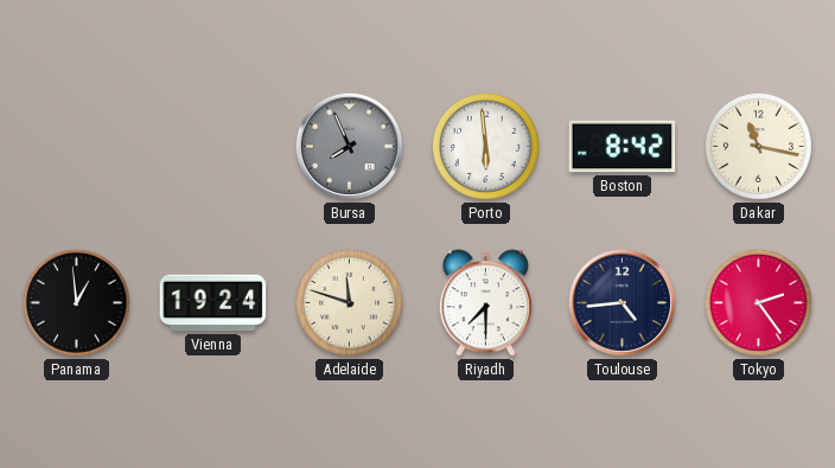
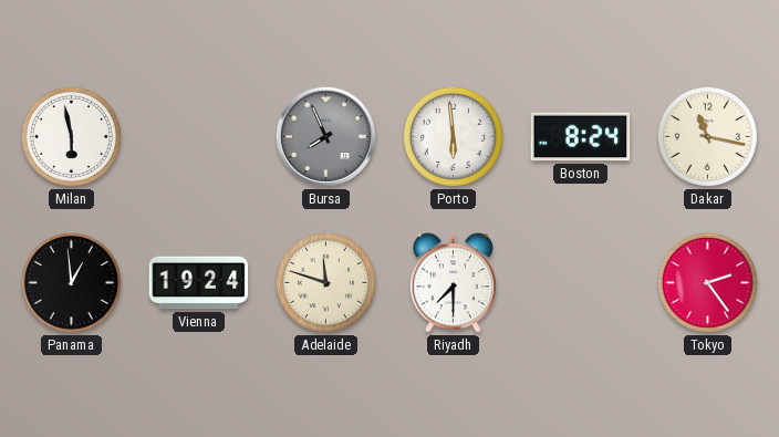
Milan: none -> 5:58
Boston: 8:42 -> 8:24
Toulouse: 4:44 -> none
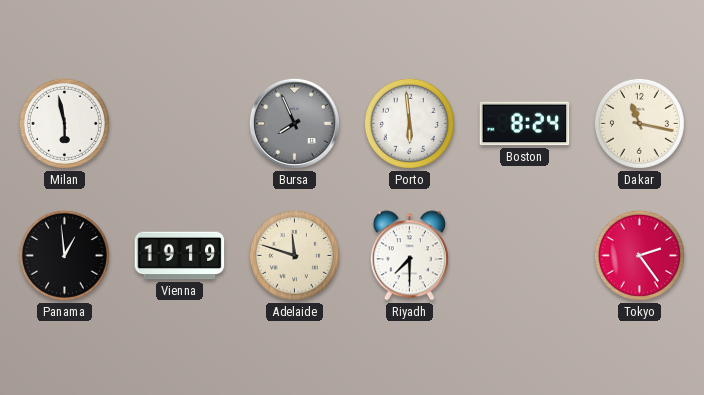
Vienna: 19:24 -> 19:19
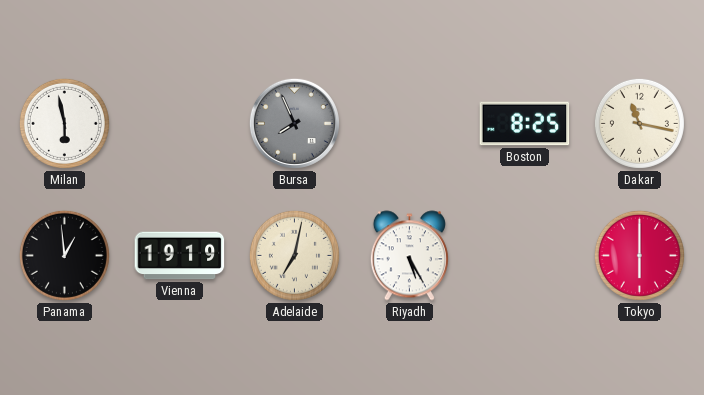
Porto: 5:59 -> none
Boston: 8:24 -> 8:25
Adelaide: 11:48 -> 7:02
Riyadh: 7:30 -> 5:25
Tokyo: 2:24 -> 6:00
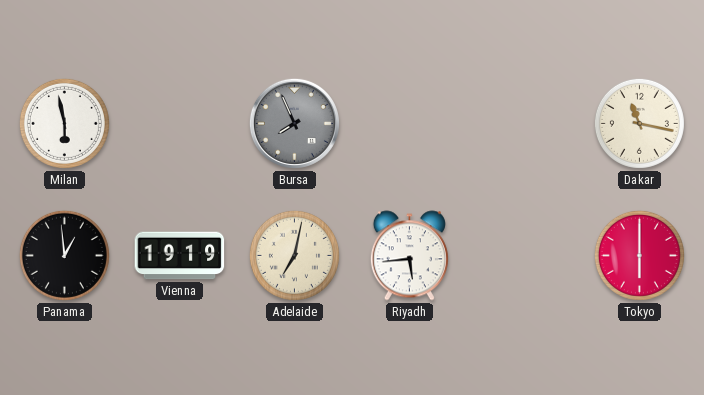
Boston: 8:25 -> none
Riyadh: 5:25 -> 5:44
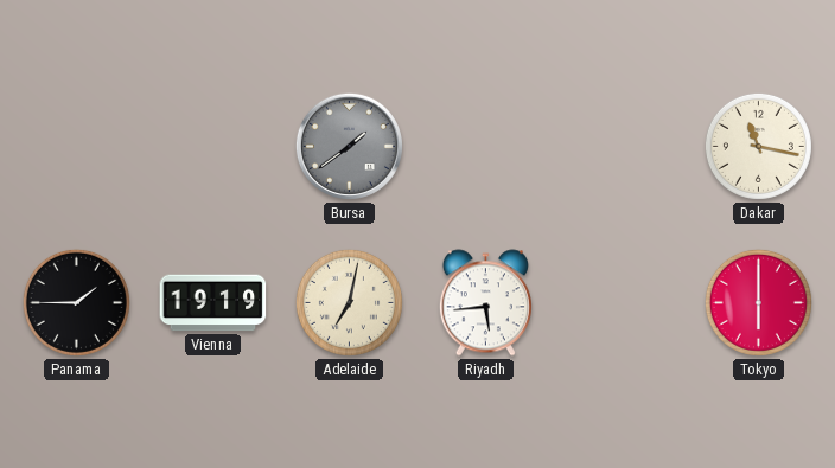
Milan: 5:58 -> none
Bursa: 7:56 -> 1:39
Panama: 12:59 -> 1:45
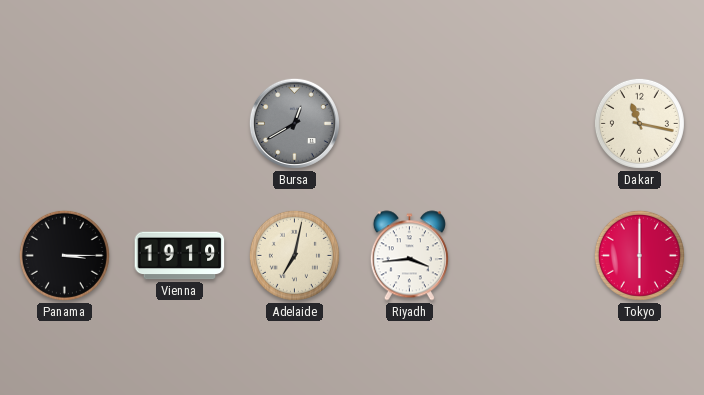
Bursa: 1:39 -> 12:40
Panama: 1:45 -> 3:15
Riyadh: 5:44 -> 3:44
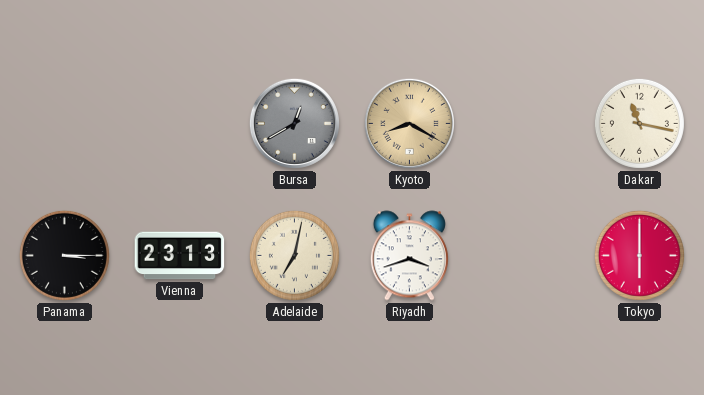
Kyoto: none -> 8:20
Vienna: 19:19 -> 23:13
Riyadh: 3:44 -> 3:42
